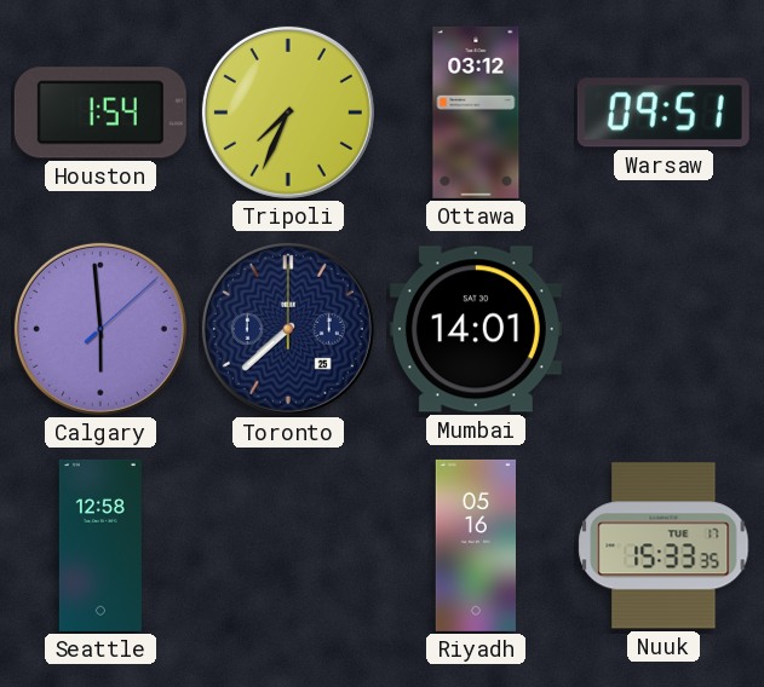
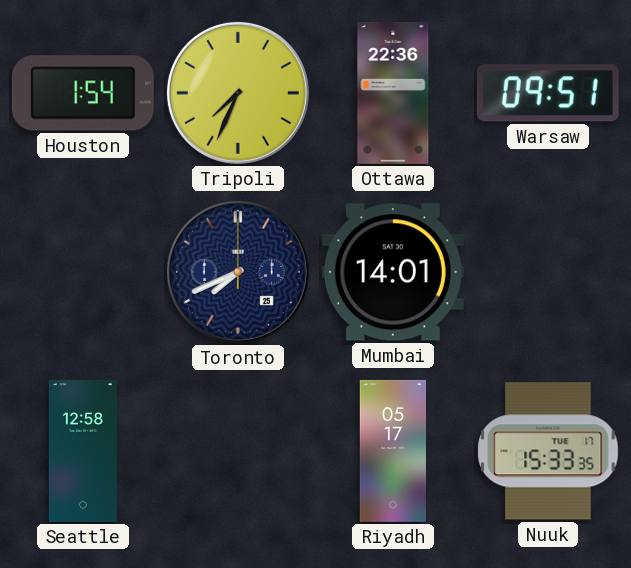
Ottawa: 03:12 -> 22:36
Calgary: 5:59 -> none
Toronto: 7:38 -> 7:41
Riyadh: 05:16 -> 05:17
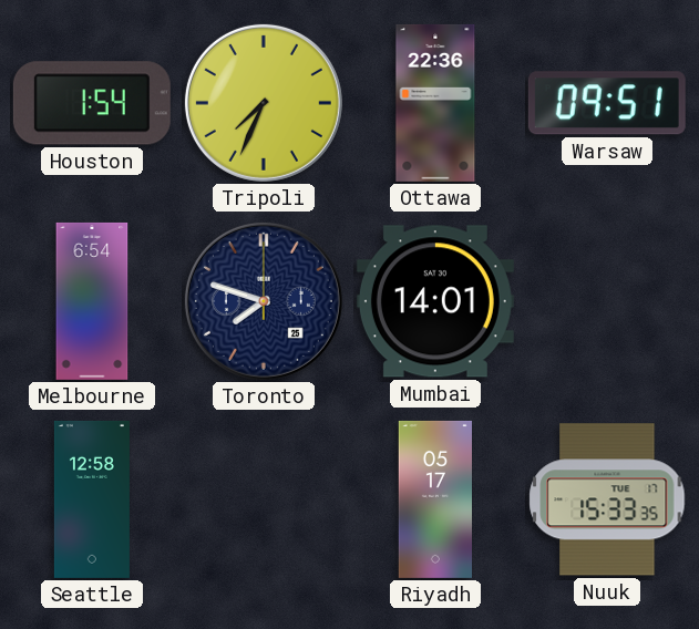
Melbourne: none -> 6:54
Toronto: 7:41 -> 7:48
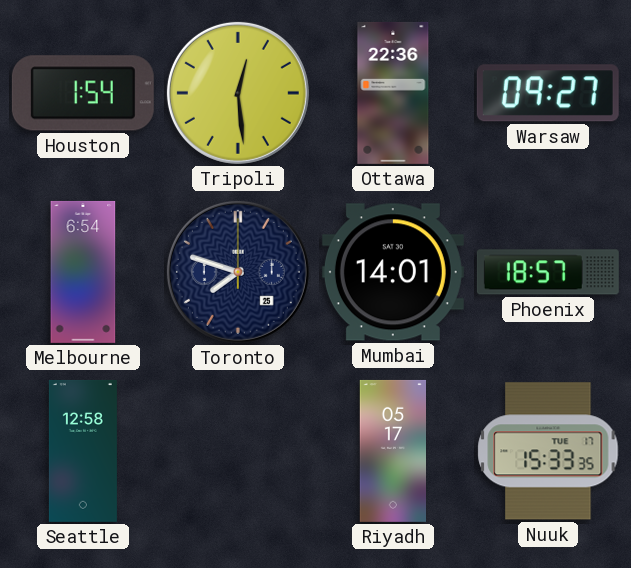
Tripoli: 7:34 -> 12:29
Warsaw: 09:51 -> 09:27
Phoenix: none -> 18:57
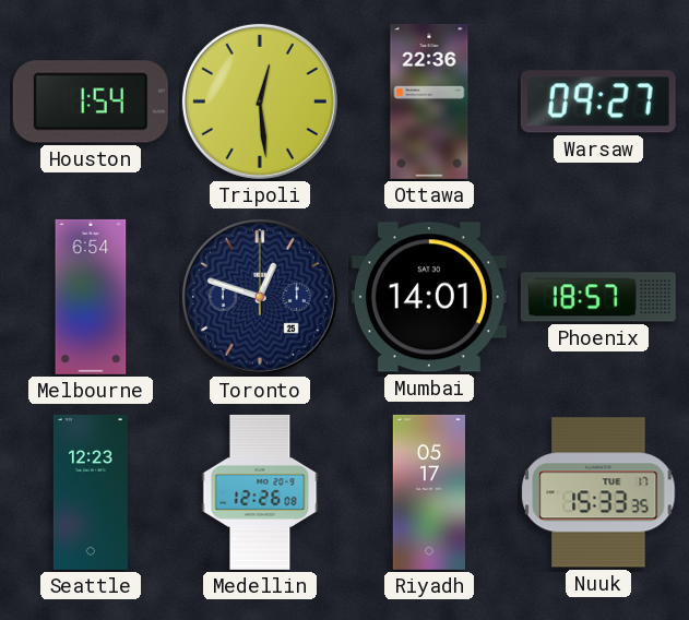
Toronto: 7:48 -> 12:48
Seattle: 12:58 -> 12:23
Medellin: none -> 12:26
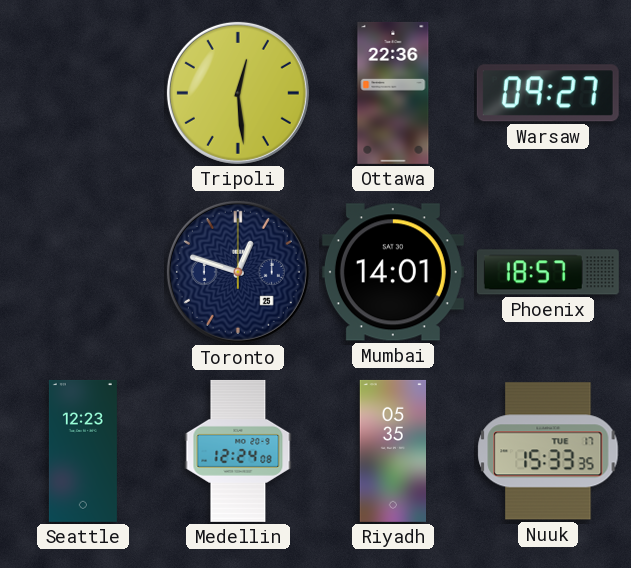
Houston: 1:54 -> none
Melbourne: 6:54 -> none
Medellin: 12:26 -> 12:24
Riyadh: 05:17 -> 05:35
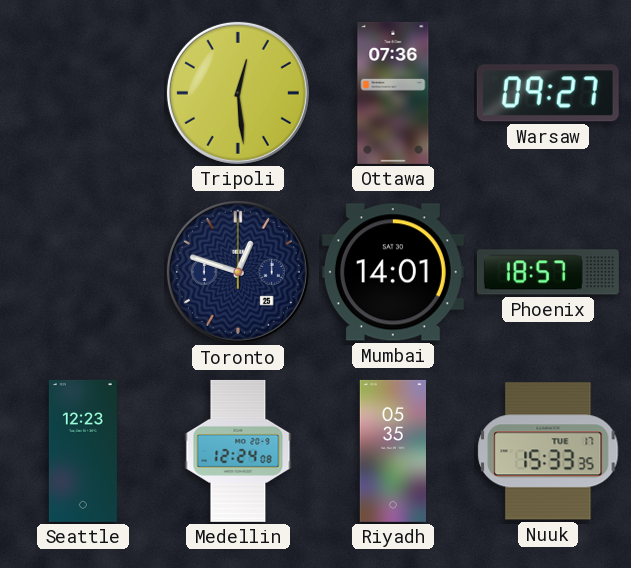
Ottawa: 22:36 -> 07:36
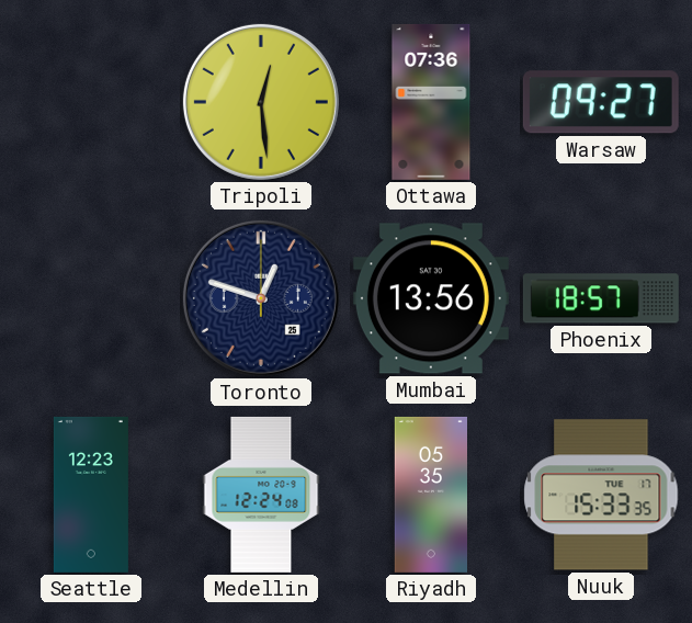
Mumbai: 14:01 -> 13:56
